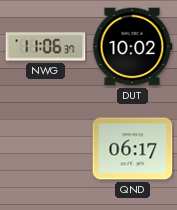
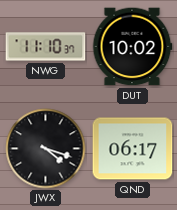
NWG: 11:06 -> 11:10
JWX: none -> 4:18
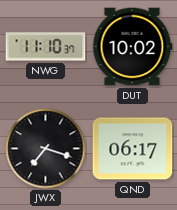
JWX: 4:18 -> 7:18
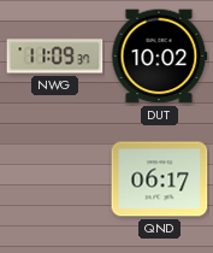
NWG: 11:10 -> 11:09
JWX: 7:18 -> none
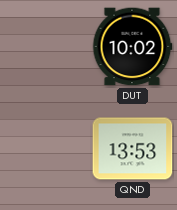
NWG: 11:09 -> none
QND: 06:17 -> 13:53
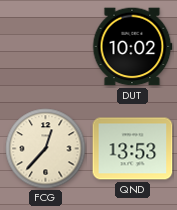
FCG: none -> 12:37
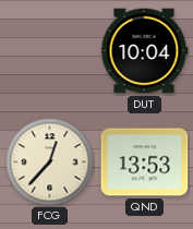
DUT: 10:02 -> 10:04
